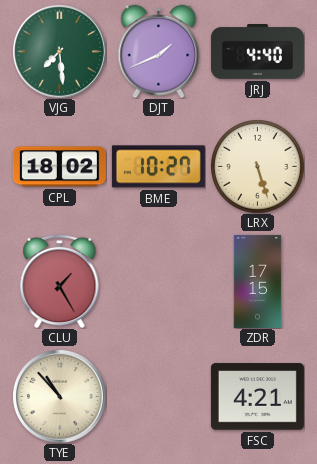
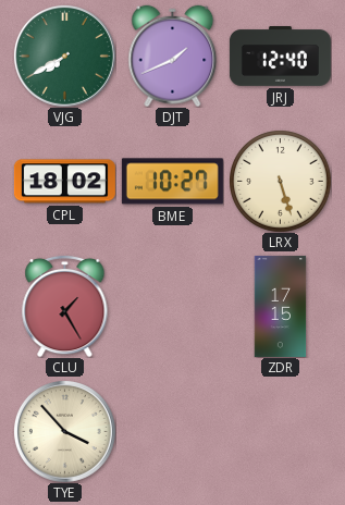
VJG: 7:29 -> 7:40
JRJ: 4:40 -> 12:40
TYE: 10:53 -> 3:53
FSC: 4:21 -> none
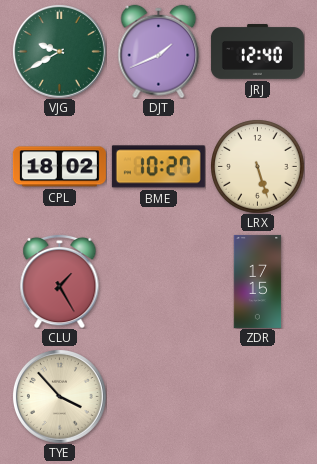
VJG: 7:40 -> 9:40
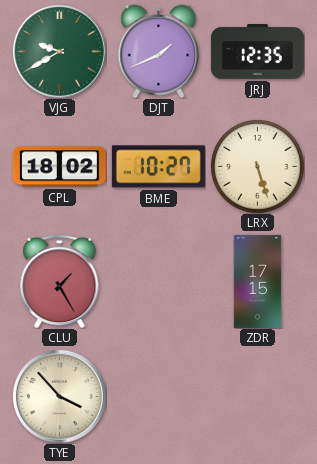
JRJ: 12:40 -> 12:35
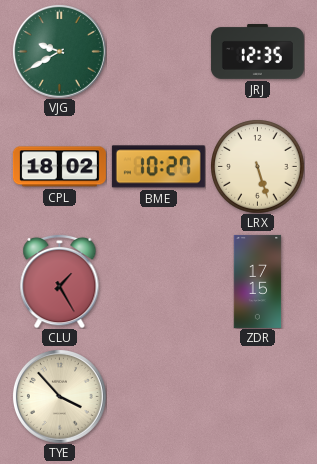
DJT: 1:41 -> none
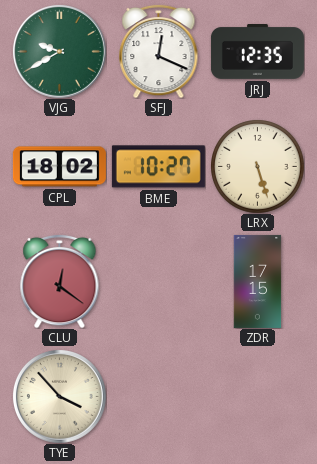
SFJ: none -> 12:19
CLU: 1:25 -> 12:21
